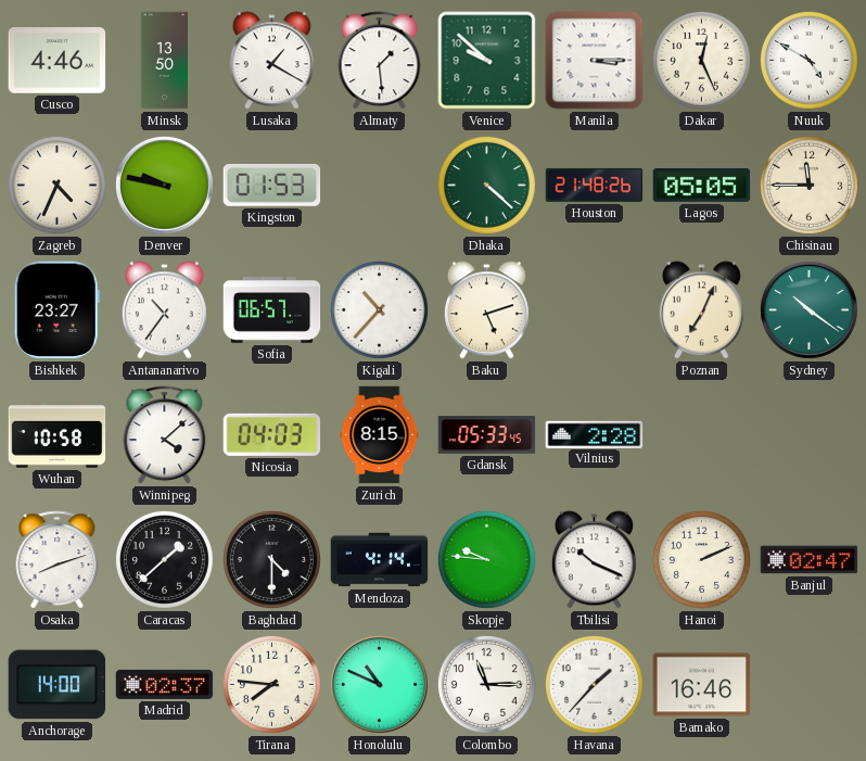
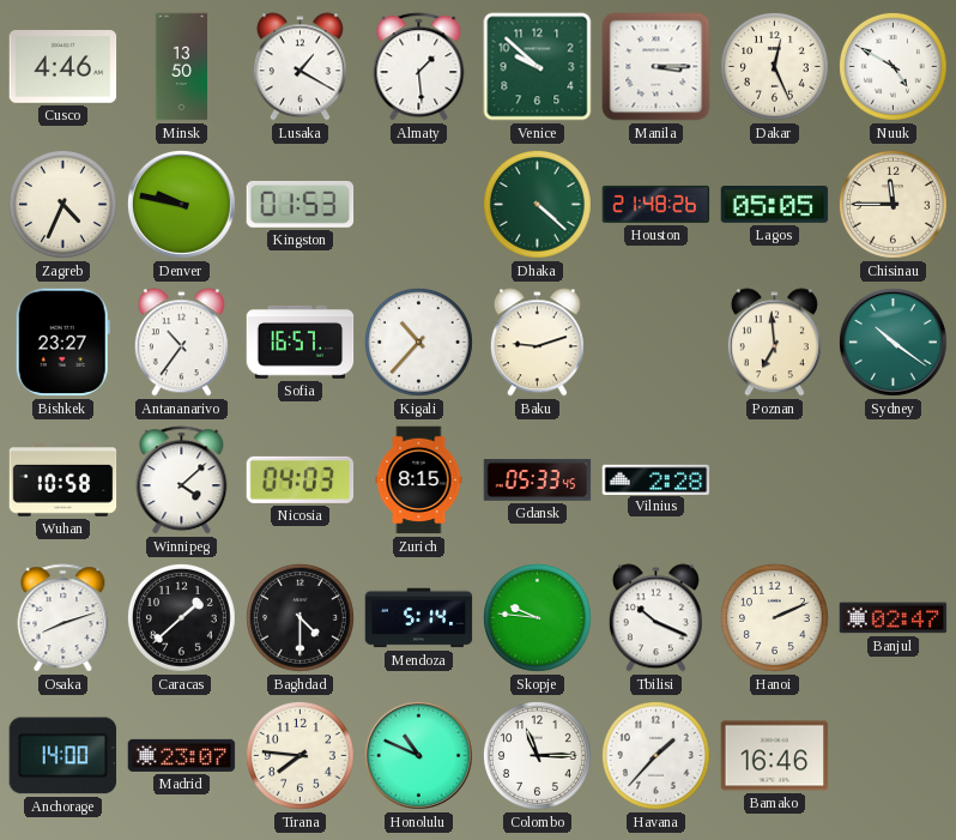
Sofia: 06:57 -> 16:57
Baku: 5:12 -> 9:12
Poznan: 7:04 -> 6:59
Mendoza: 4:14 -> 5:14
Madrid: 02:37 -> 23:07
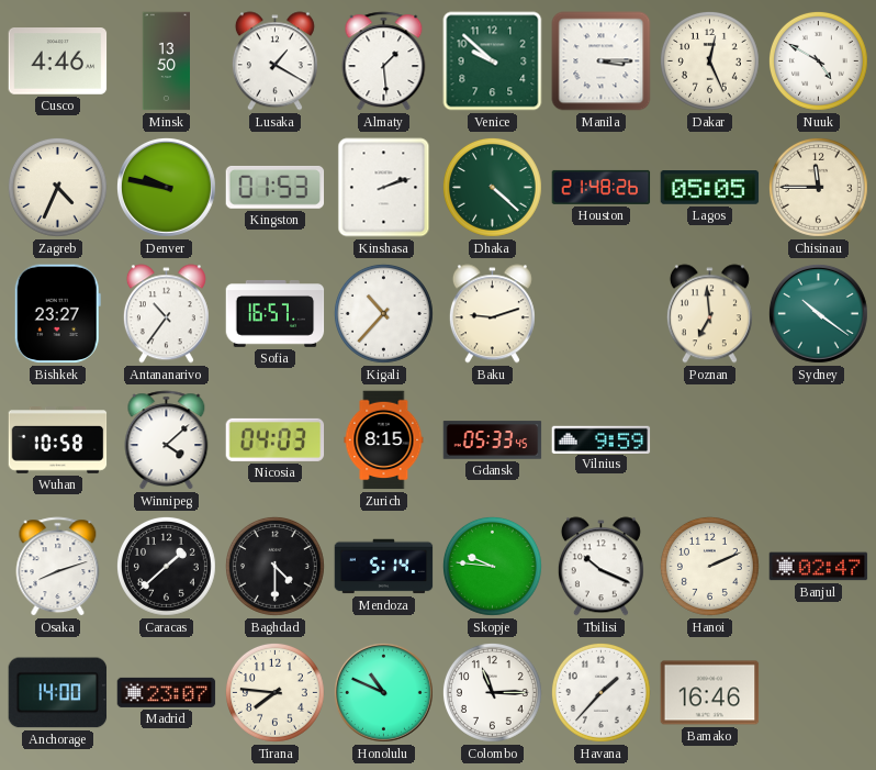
Kinshasa: none -> 2:12
Vilnius: 2:28 -> 9:59
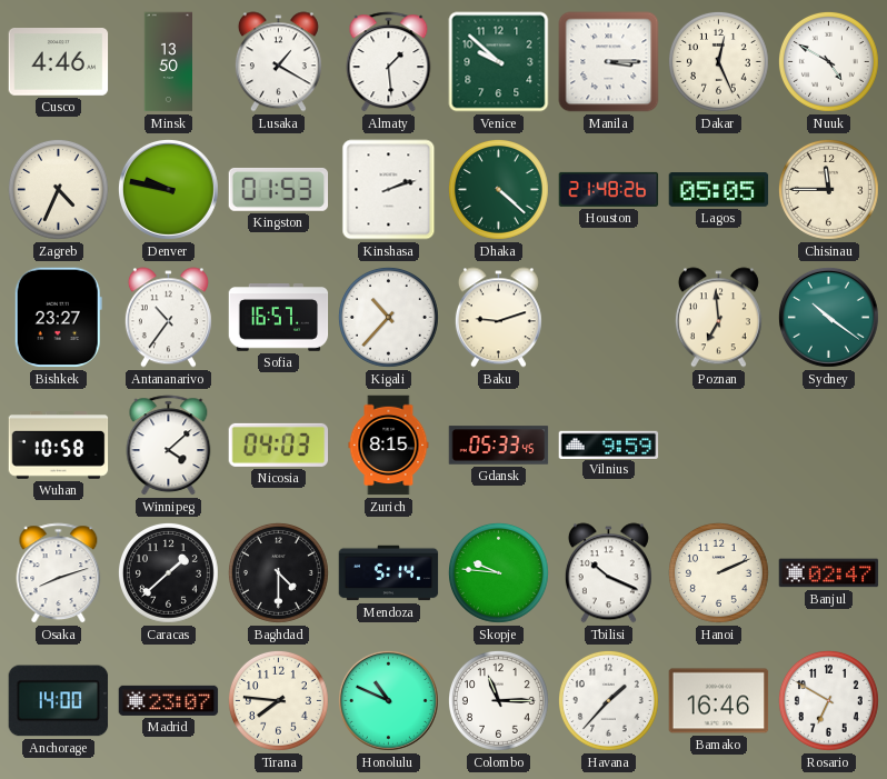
Rosario: none -> 6:50
